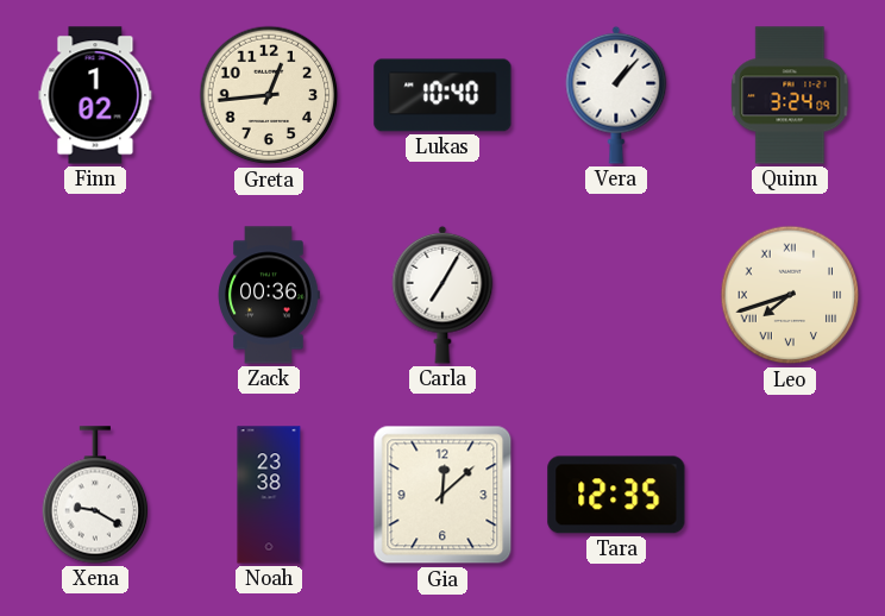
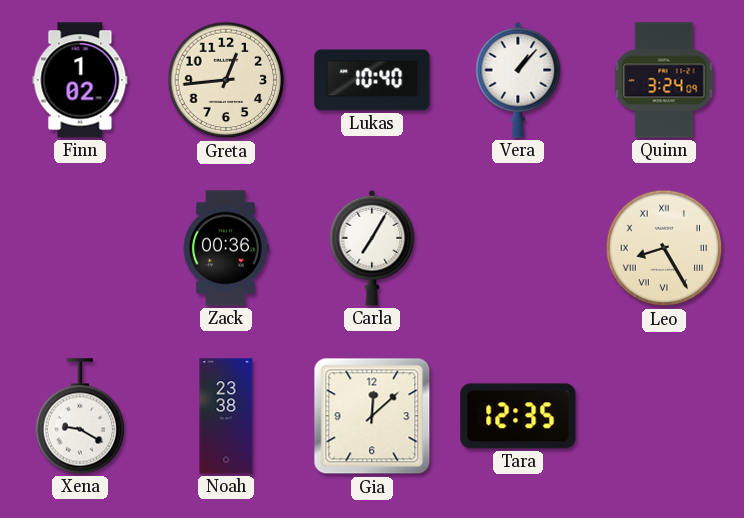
Leo: 7:42 -> 8:25
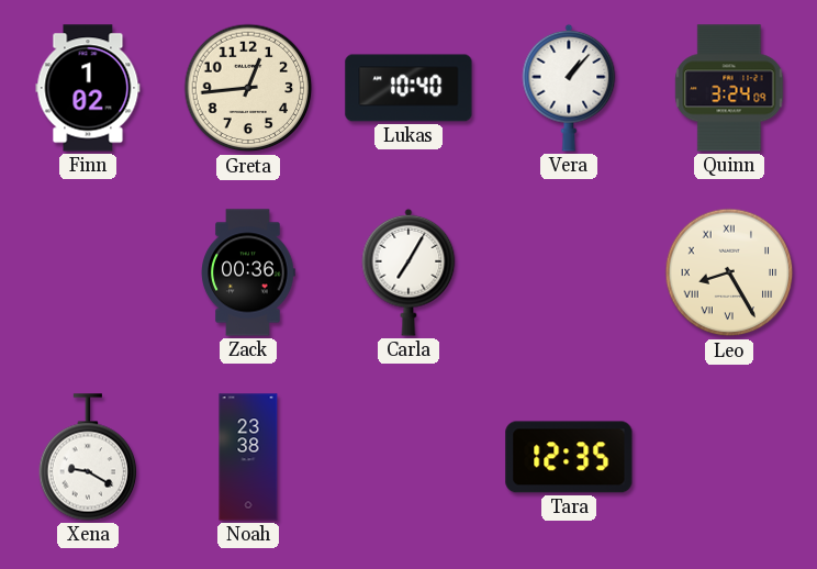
Gia: 12:08 -> none
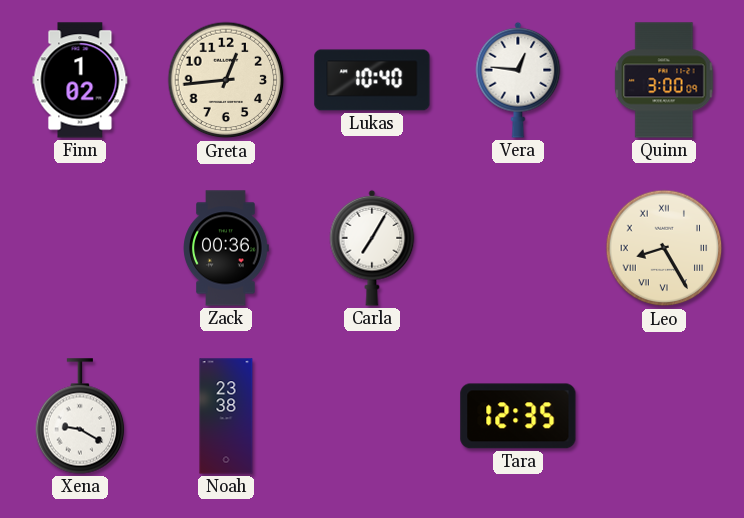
Vera: 1:07 -> 12:46
Quinn: 3:24 -> 3:00
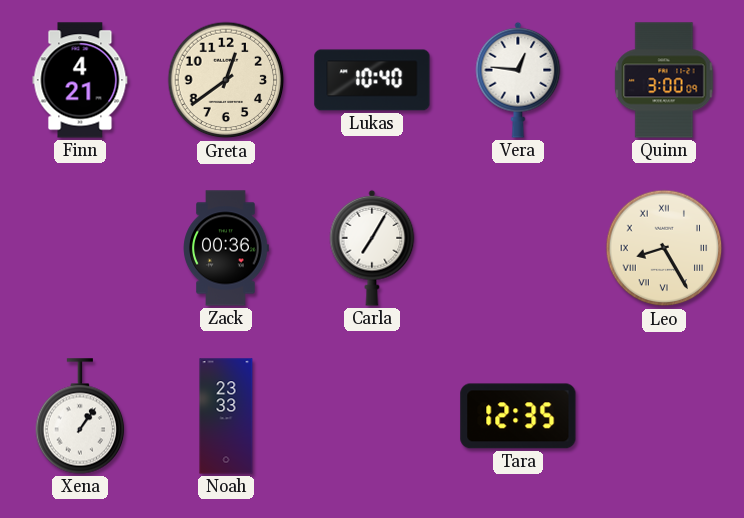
Finn: 1:02 -> 4:21
Greta: 12:44 -> 12:39
Xena: 9:20 -> 1:06
Noah: 23:38 -> 23:33
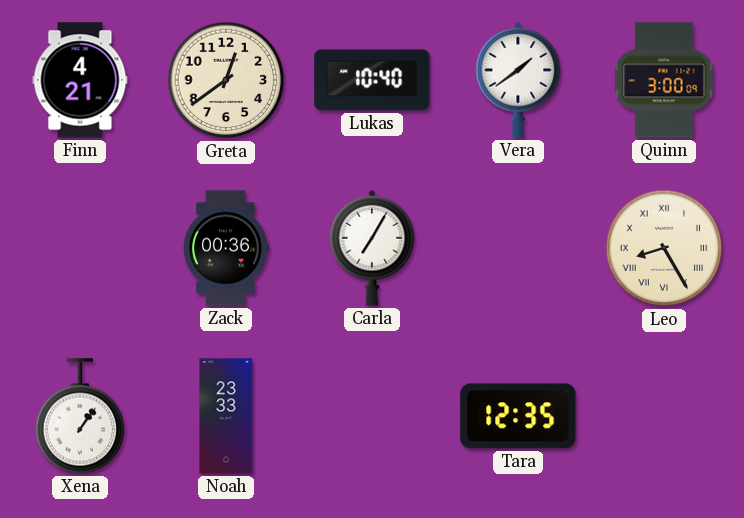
Vera: 12:46 -> 1:39
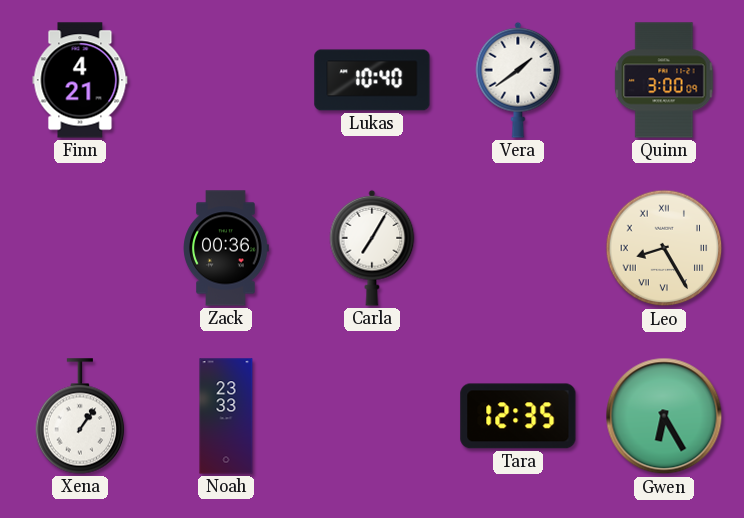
Greta: 12:39 -> none
Gwen: none -> 6:25
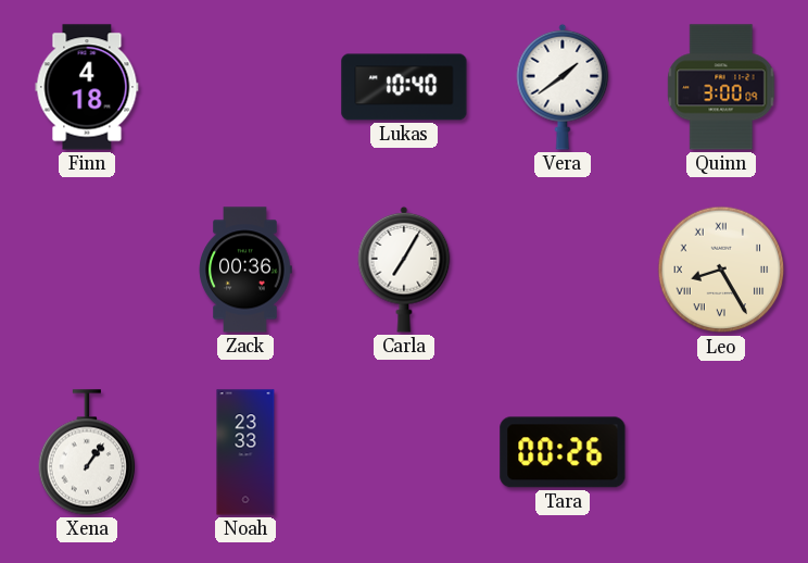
Finn: 4:21 -> 4:18
Tara: 12:35 -> 00:26
Gwen: 6:25 -> none
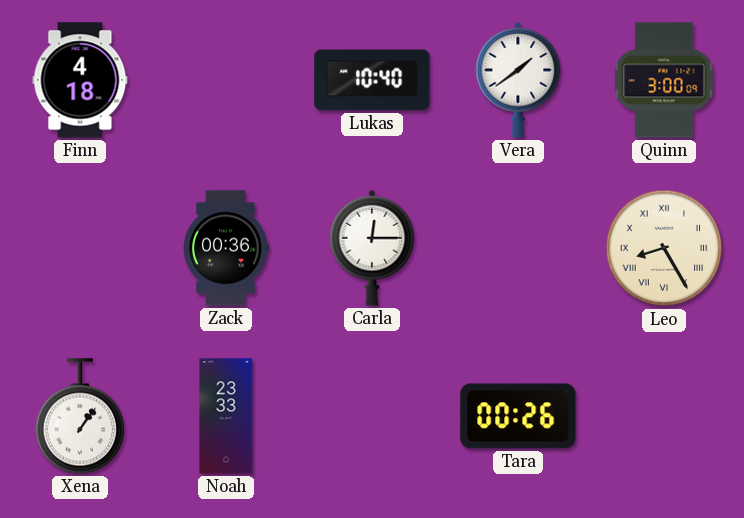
Carla: 7:05 -> 12:15
